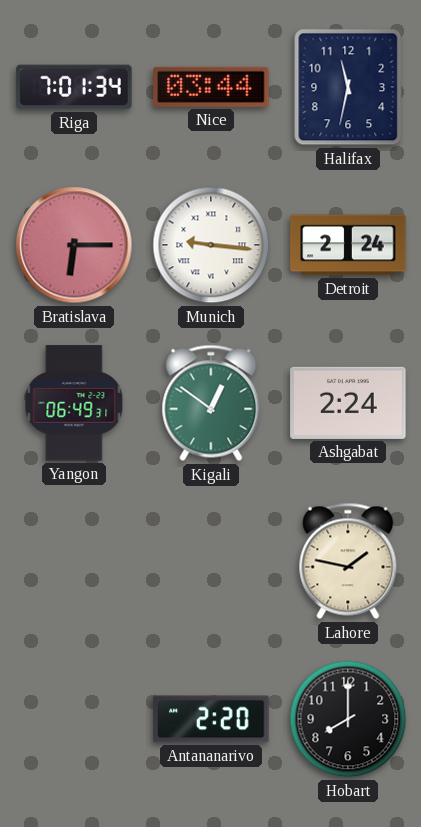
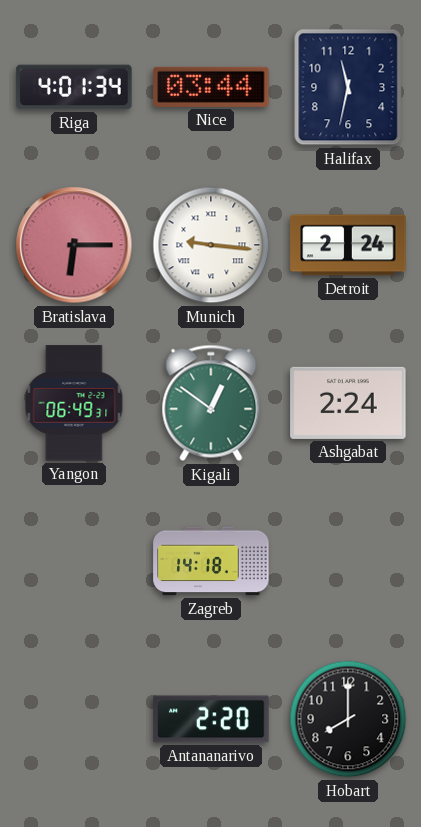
Riga: 7:01 -> 4:01
Zagreb: none -> 14:18
Lahore: 1:47 -> none
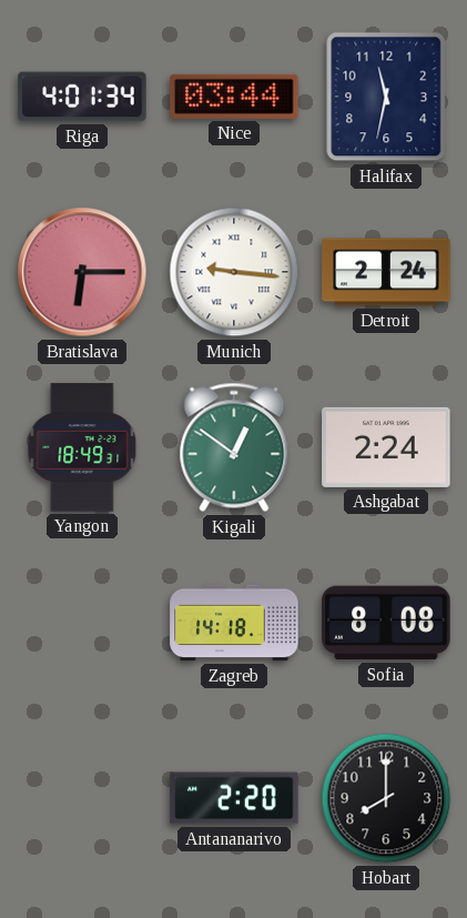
Yangon: 06:49 -> 18:49
Sofia: none -> 8:08
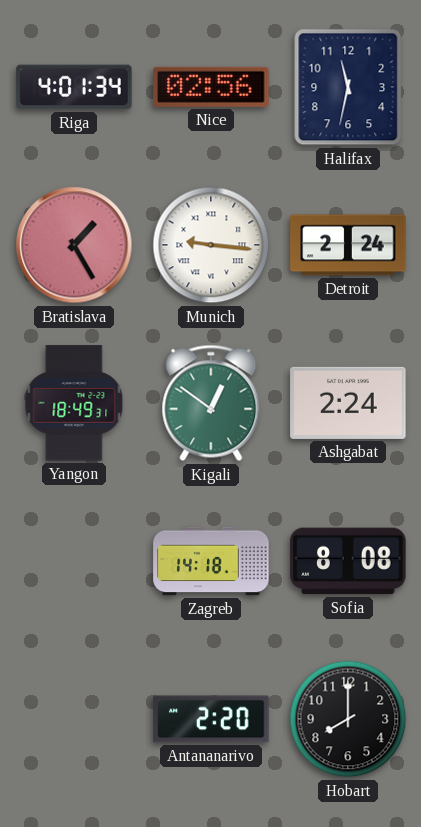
Nice: 03:44 -> 02:56
Bratislava: 6:15 -> 1:25
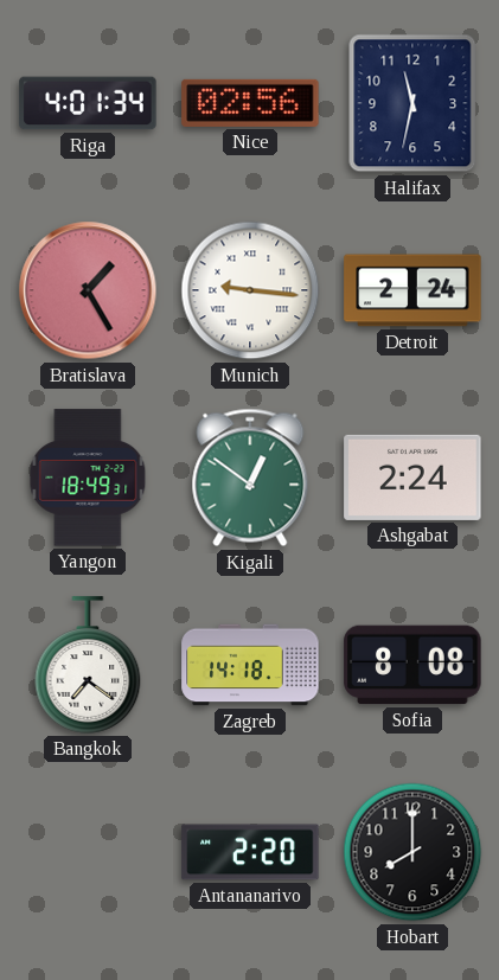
Bangkok: none -> 7:21
